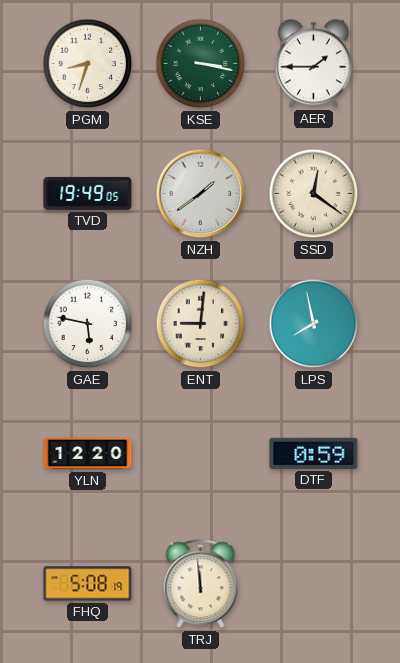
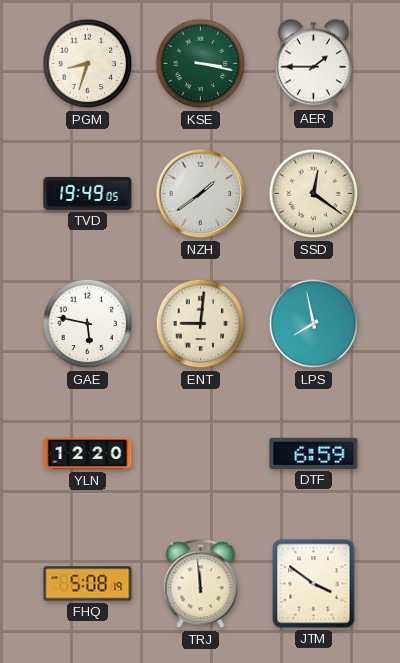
DTF: 0:59 -> 6:59
JTM: none -> 3:51
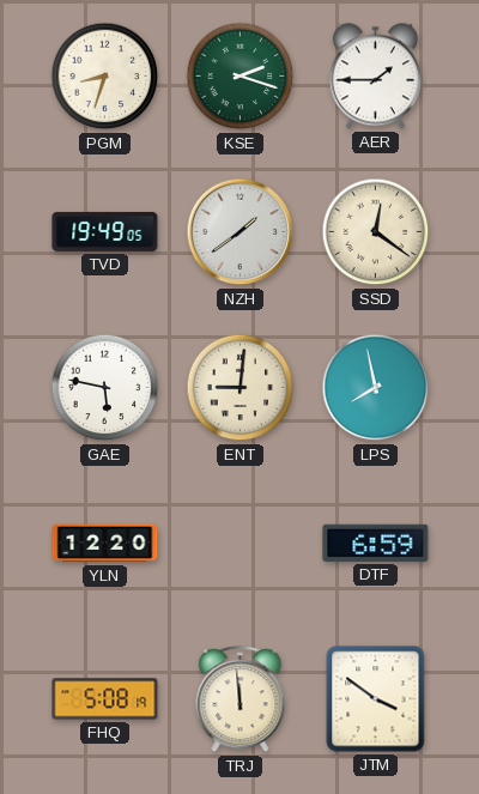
KSE: 3:17 -> 2:18
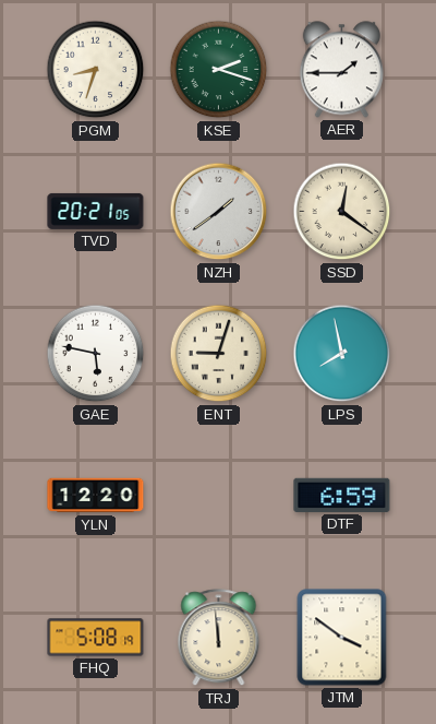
TVD: 19:49 -> 20:21
ENT: 9:01 -> 9:03
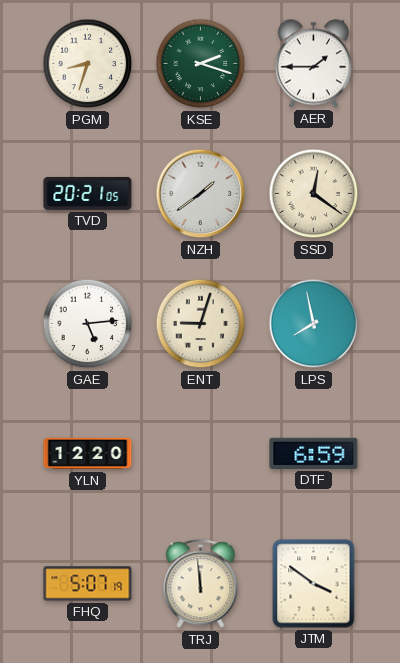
GAE: 5:47 -> 5:14
FHQ: 5:08 -> 5:07
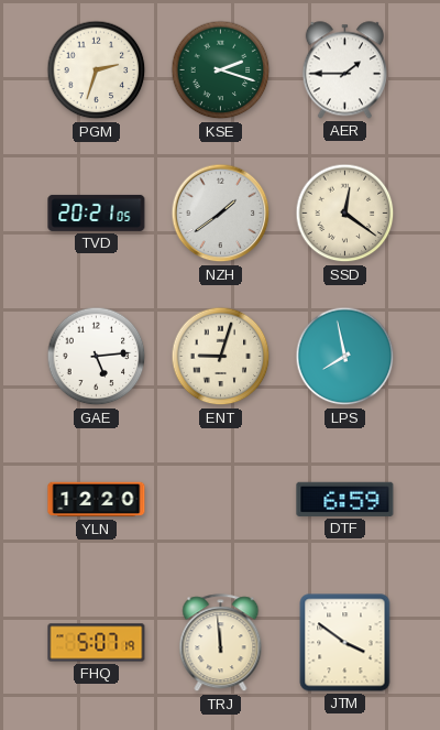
PGM: 8:33 -> 2:33
